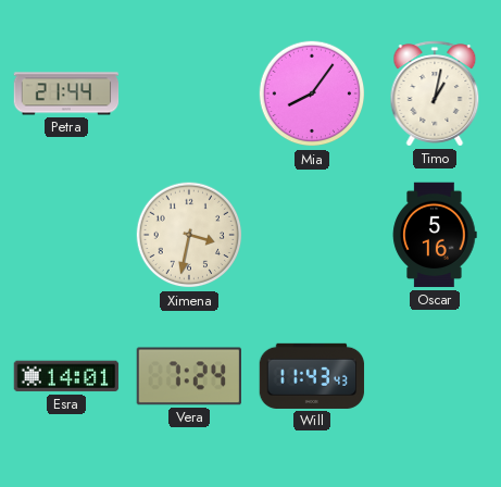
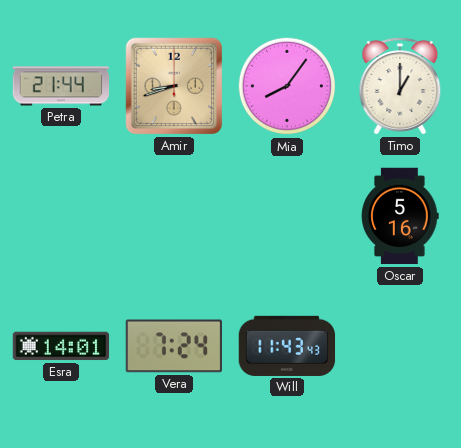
Amir: none -> 8:42
Timo: 1:02 -> 1:00
Ximena: 3:32 -> none
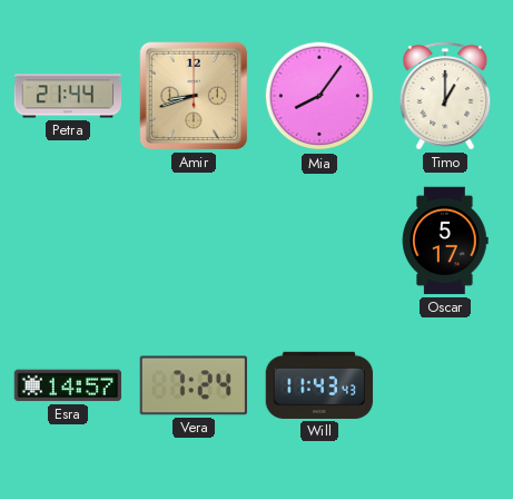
Oscar: 5:16 -> 5:17
Esra: 14:01 -> 14:57
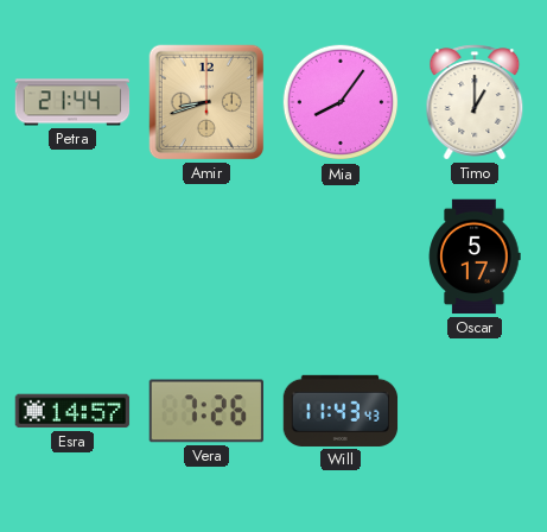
Vera: 7:24 -> 7:26
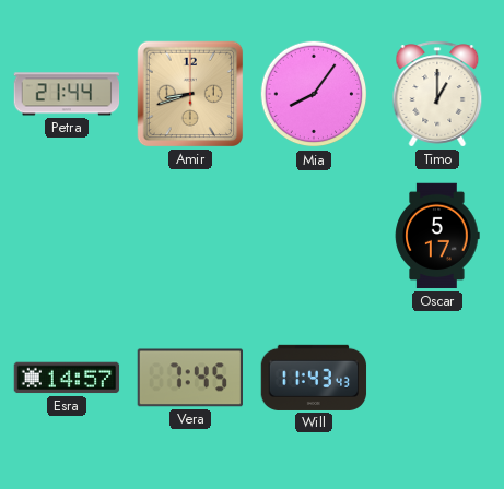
Vera: 7:26 -> 7:45
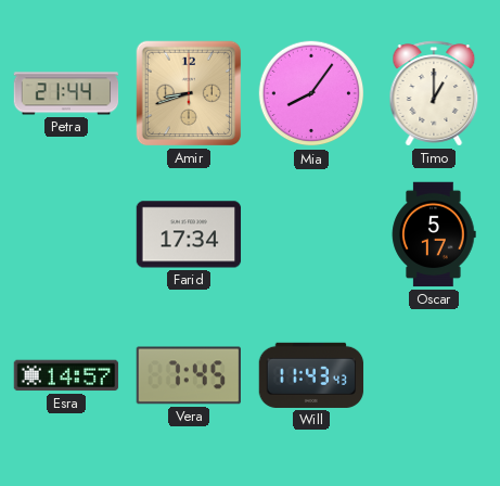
Farid: none -> 17:34
